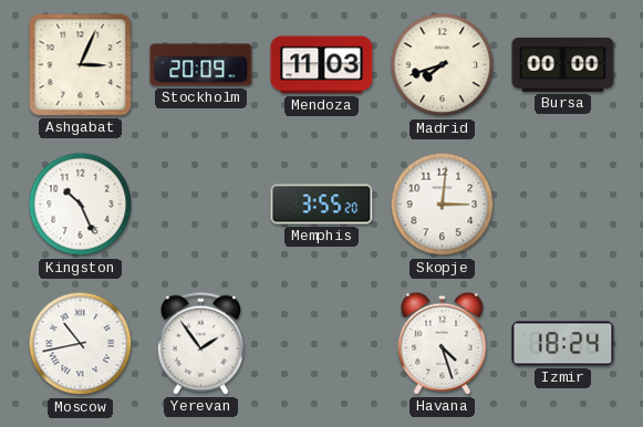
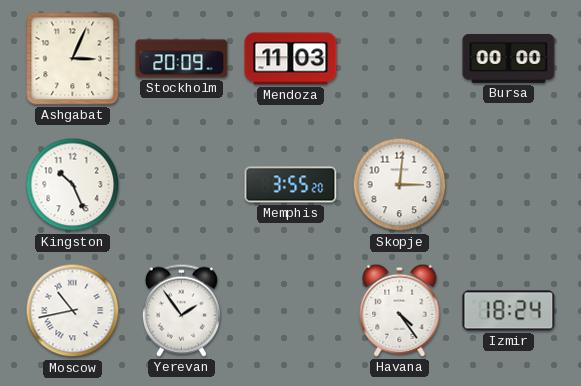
Madrid: 7:42 -> none
Havana: 4:27 -> 4:24
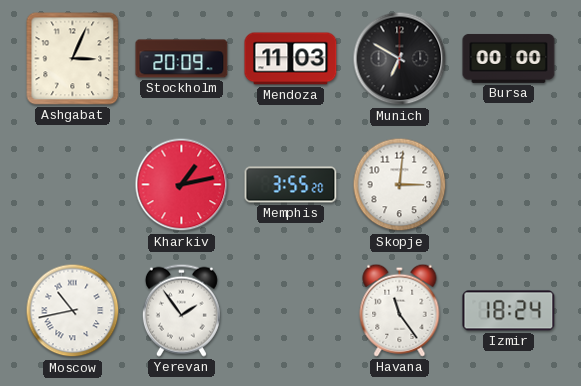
Munich: none -> 6:50
Kingston: 10:26 -> none
Kharkiv: none -> 1:13
Havana: 4:24 -> 11:24
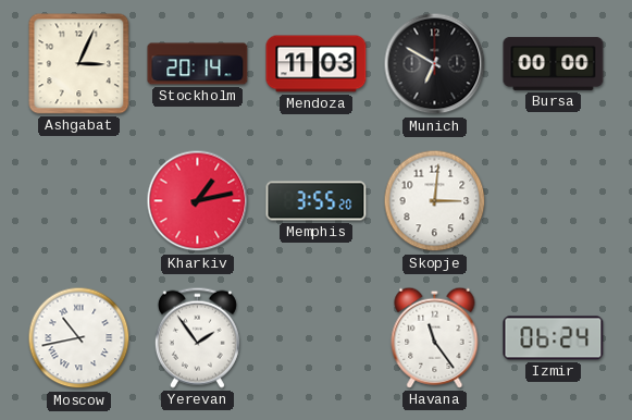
Stockholm: 20:09 -> 20:14
Izmir: 18:24 -> 06:24
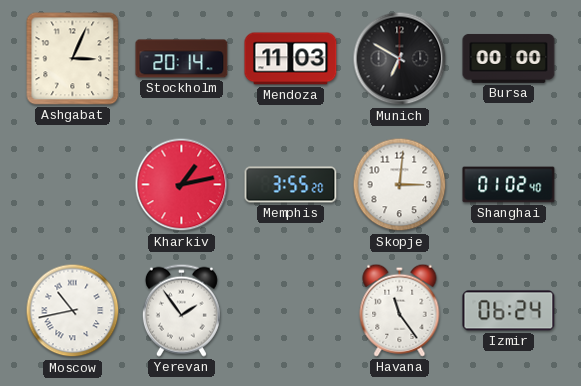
Shanghai: none -> 01:02
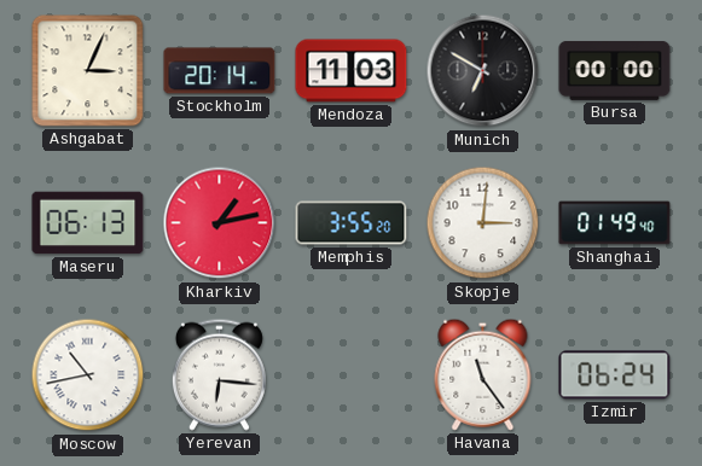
Maseru: none -> 06:13
Shanghai: 01:02 -> 01:49
Yerevan: 1:54 -> 6:16
